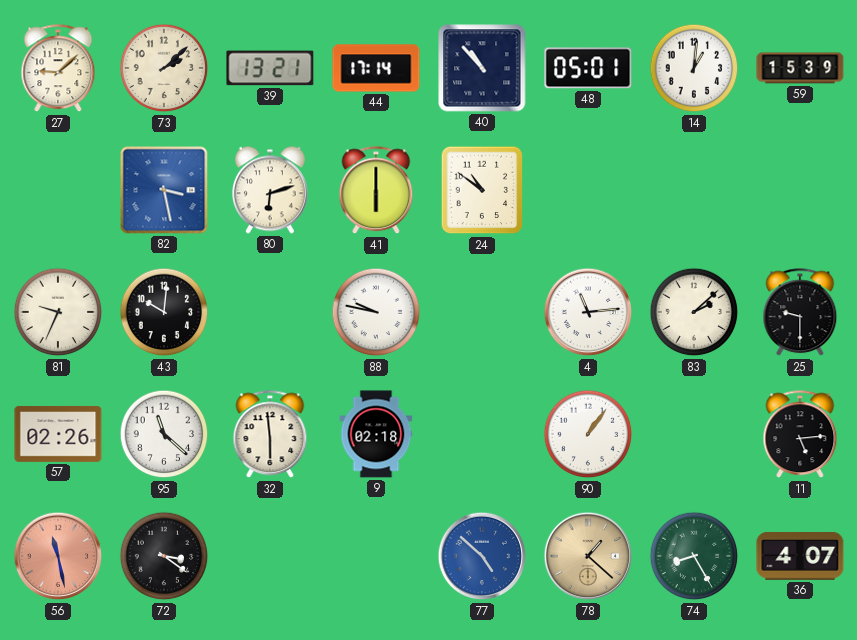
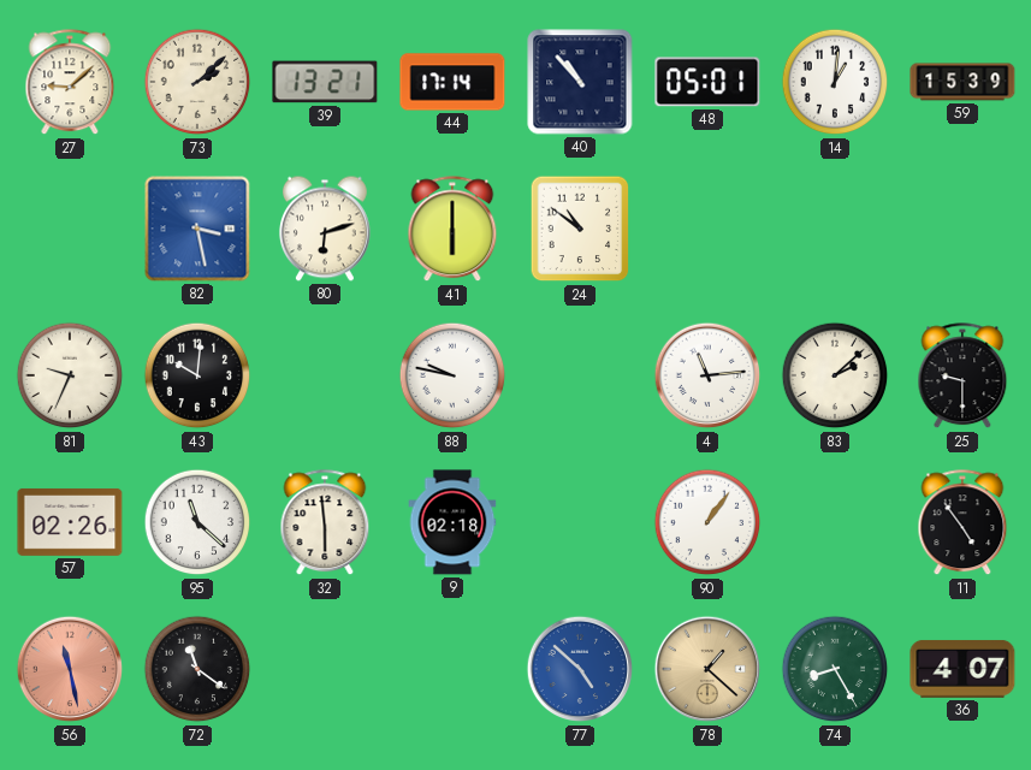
11: 5:14 -> 4:54
72: 3:21 -> 11:21
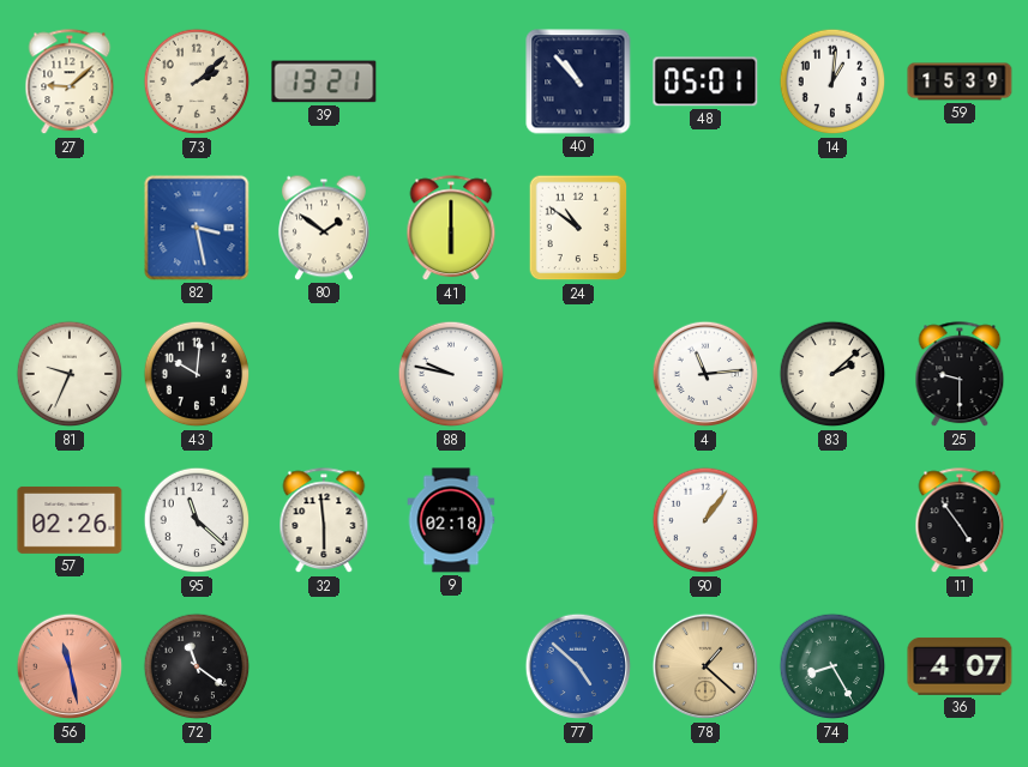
44: 17:14 -> none
80: 6:12 -> 1:51
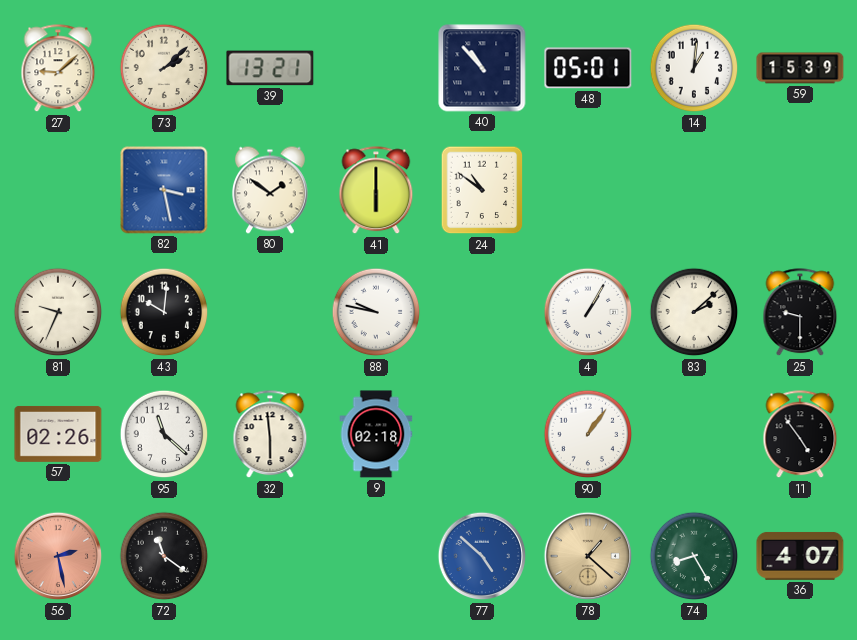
4: 11:14 -> 1:05
56: 11:28 -> 2:28
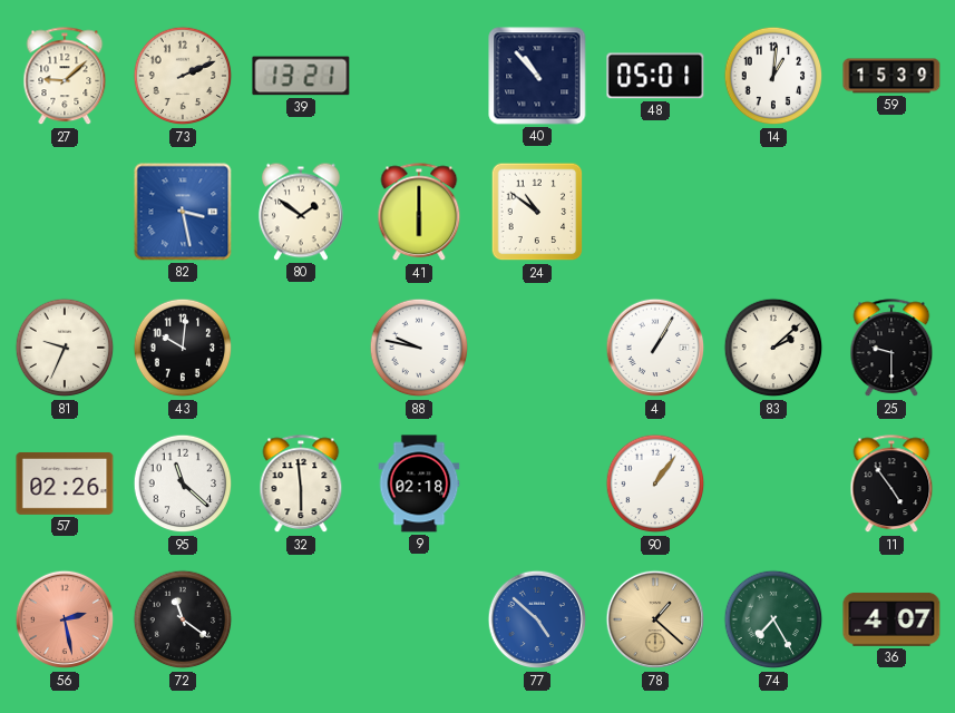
73: 2:08 -> 2:11
74: 8:25 -> 7:25
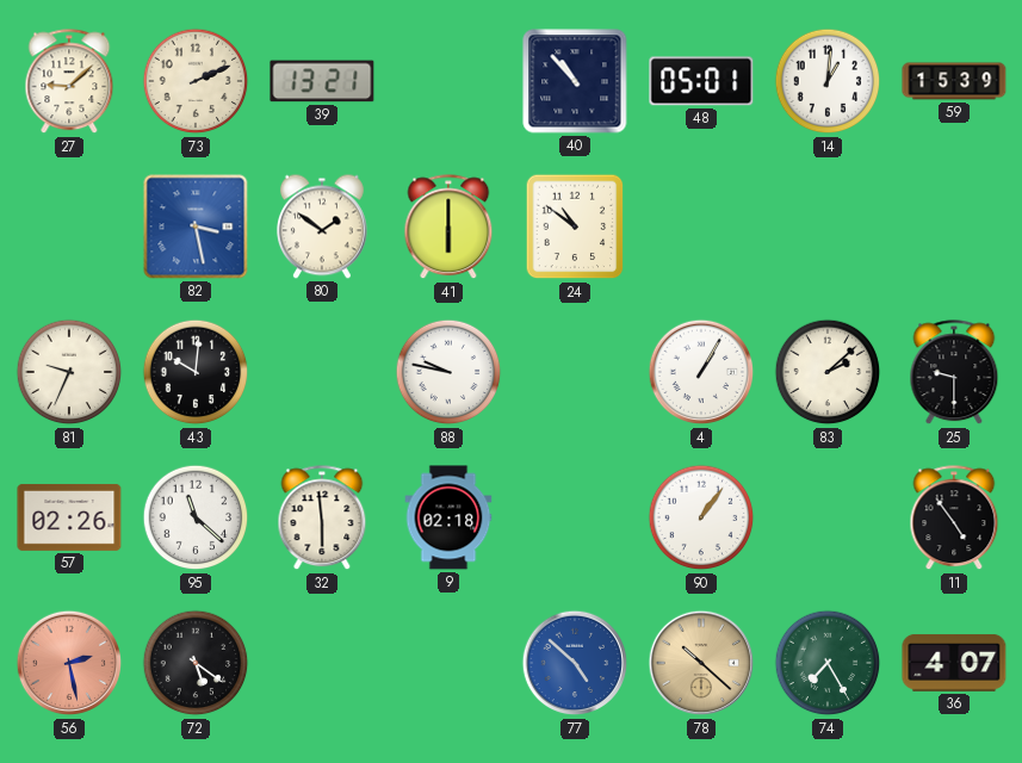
72: 11:21 -> 5:21
78: 1:22 -> 10:22
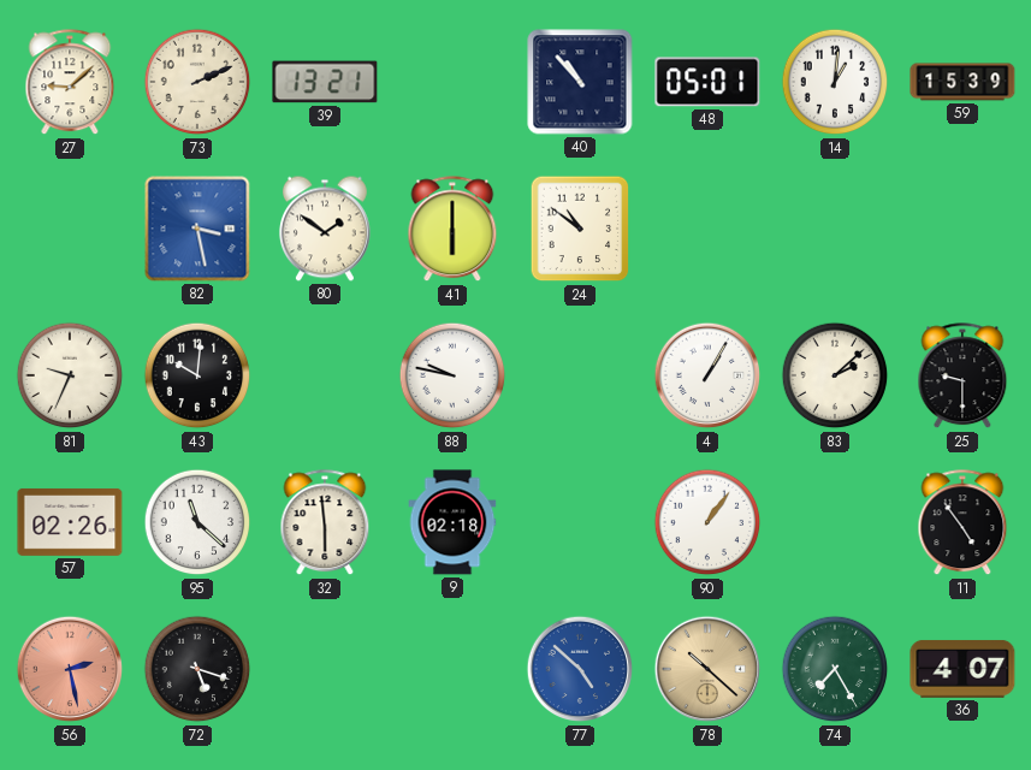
72: 5:21 -> 5:18
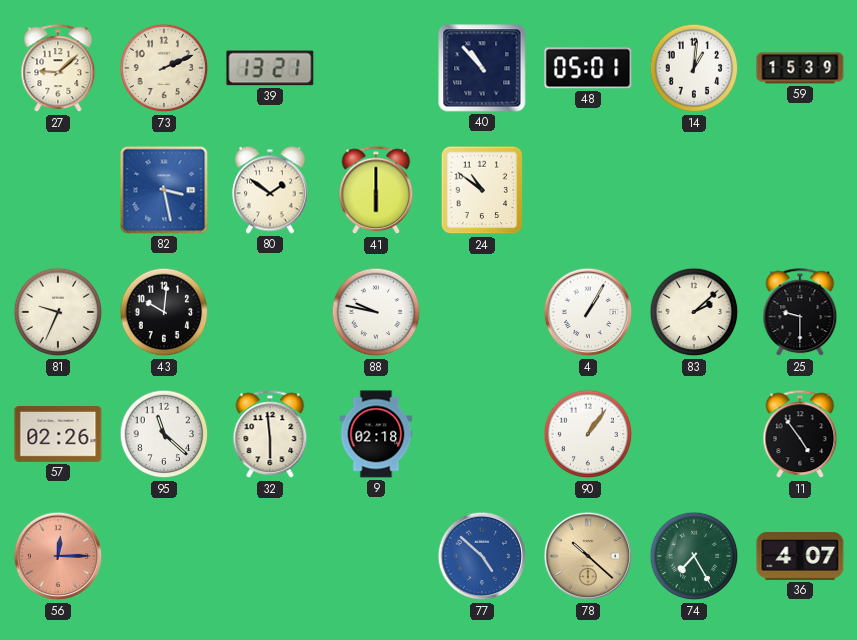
56: 2:28 -> 12:15
72: 5:18 -> none
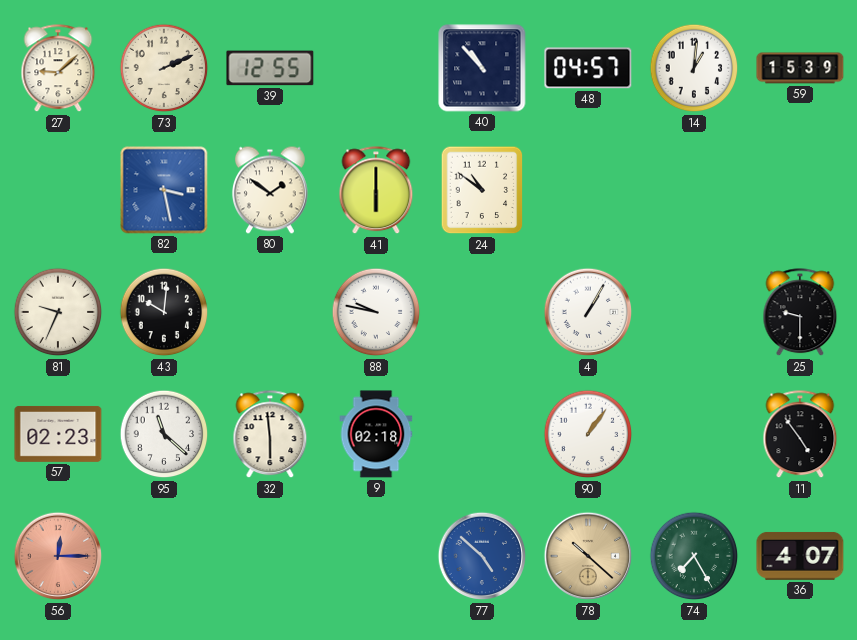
39: 13:21 -> 12:55
48: 05:01 -> 04:57
83: 2:08 -> none
57: 02:26 -> 02:23
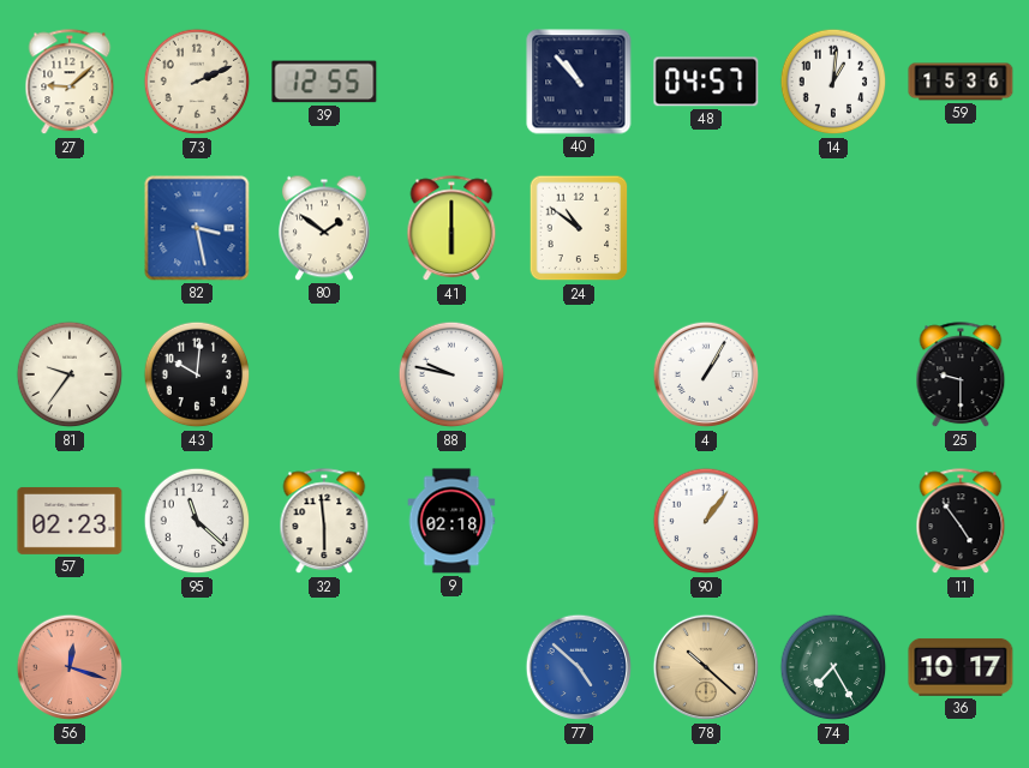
59: 15:39 -> 15:36
81: 9:34 -> 9:36
56: 12:15 -> 12:18
36: 4:07 -> 10:17
